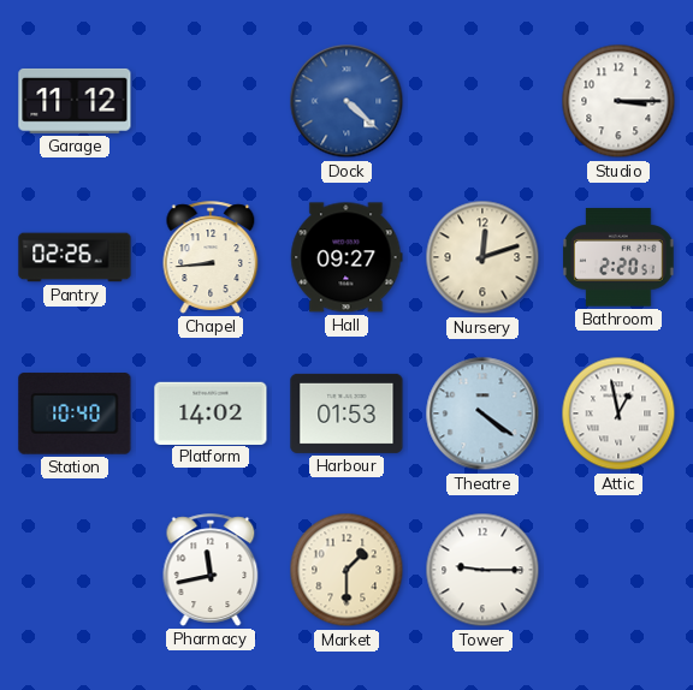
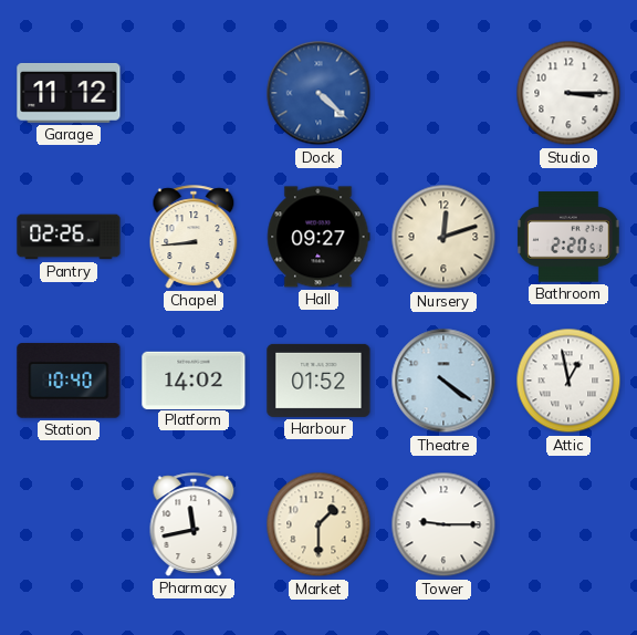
Harbour: 01:53 -> 01:52
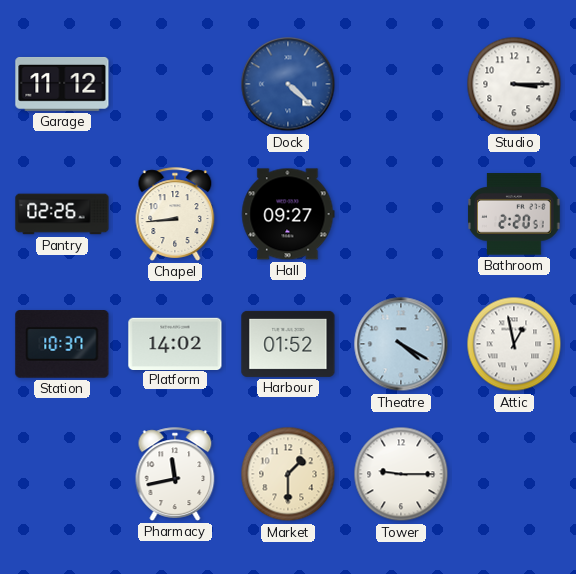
Nursery: 12:12 -> none
Station: 10:40 -> 10:37
Theatre: 4:21 -> 4:20
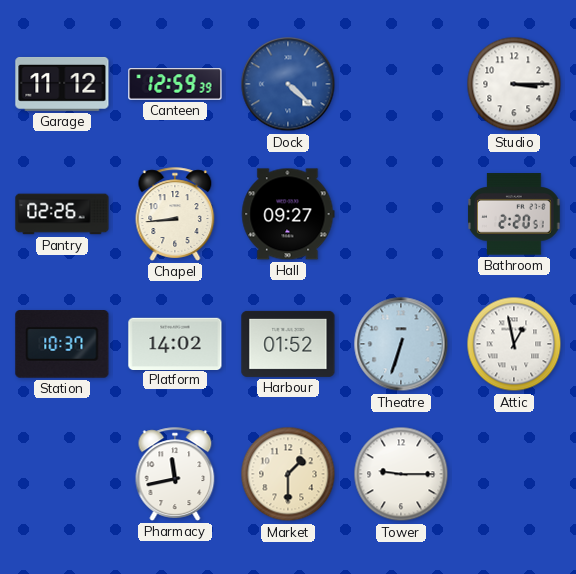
Canteen: none -> 12:59
Theatre: 4:20 -> 6:33
